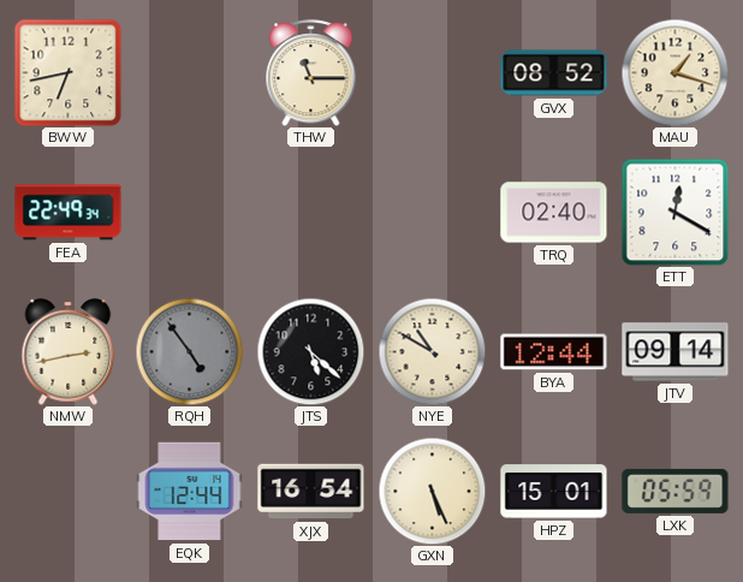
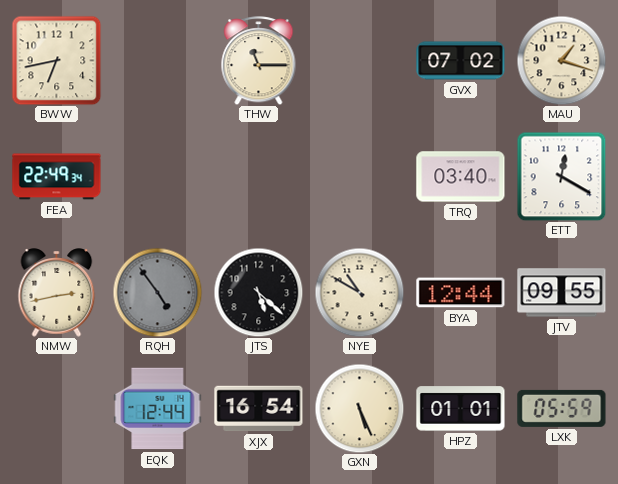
GVX: 08:52 -> 07:02
TRQ: 02:40 -> 03:40
JTV: 09:14 -> 09:55
HPZ: 15:01 -> 01:01
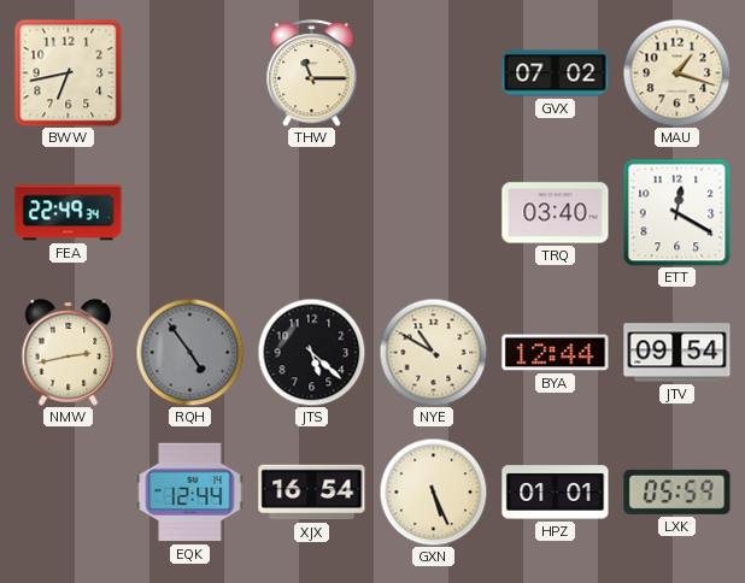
JTV: 09:55 -> 09:54
